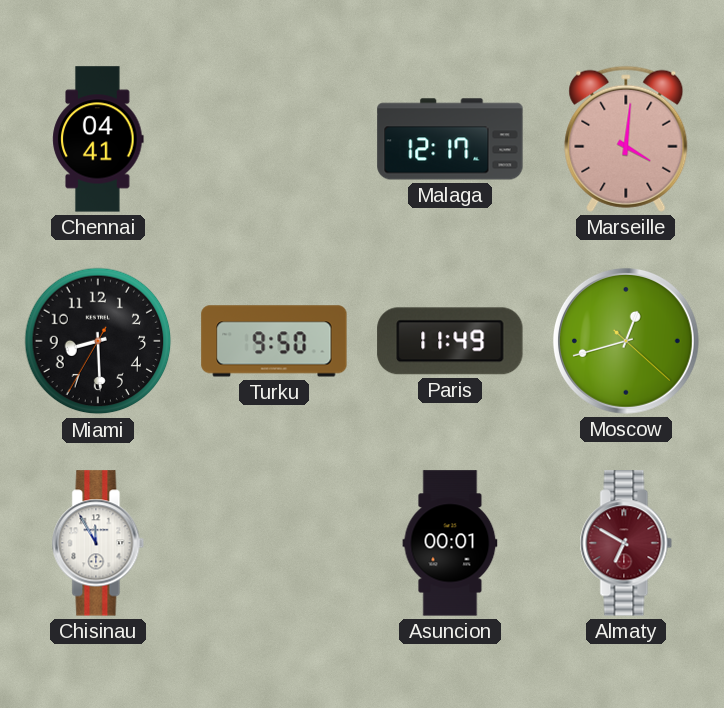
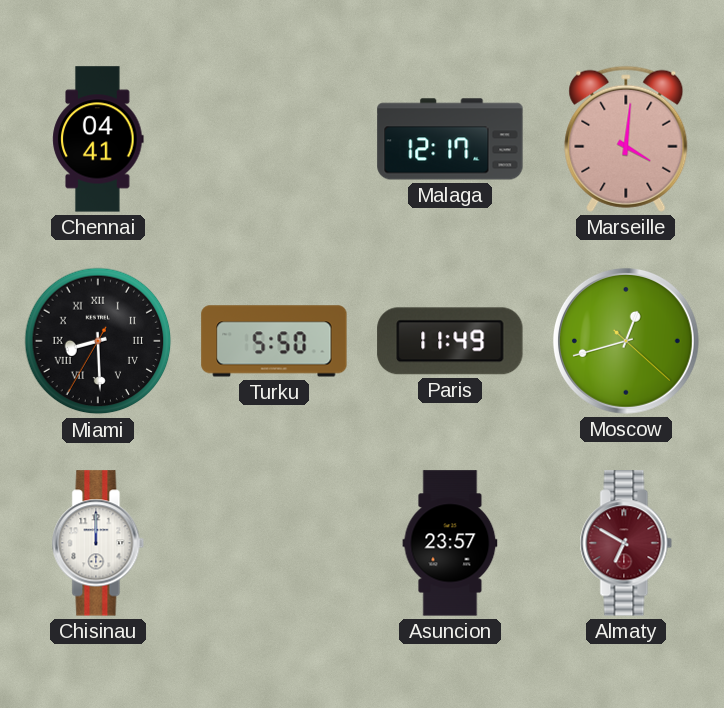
Miami numerals: Arabic -> Roman
Turku: 9:50 -> 5:50
Chisinau: 11:55 -> 12:00
Asuncion: 00:01 -> 23:57
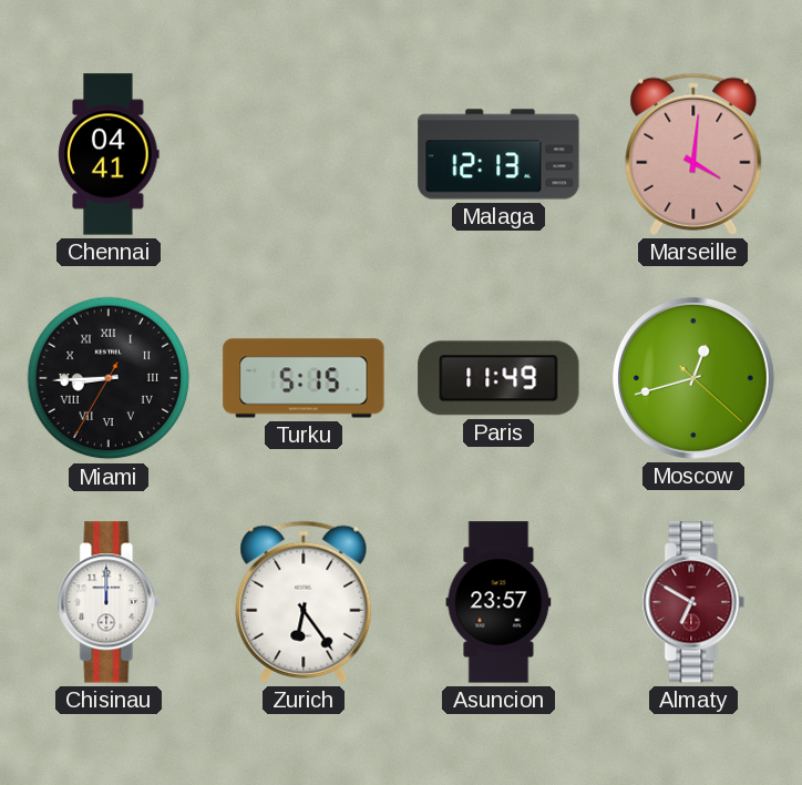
Malaga: 12:17 -> 12:13
Miami: 8:29 -> 8:44
Turku: 5:50 -> 5:15
Zurich: none -> 6:24
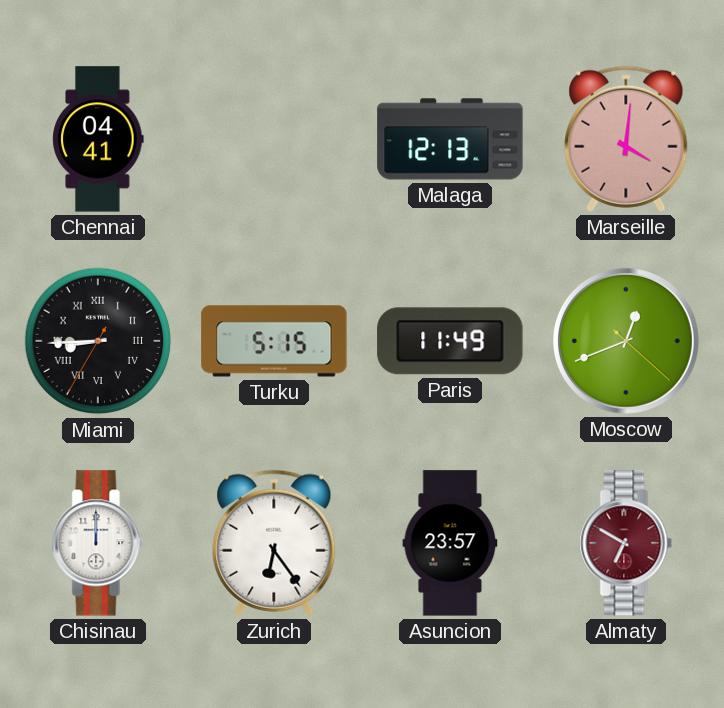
Moscow: 12:42 -> 12:41
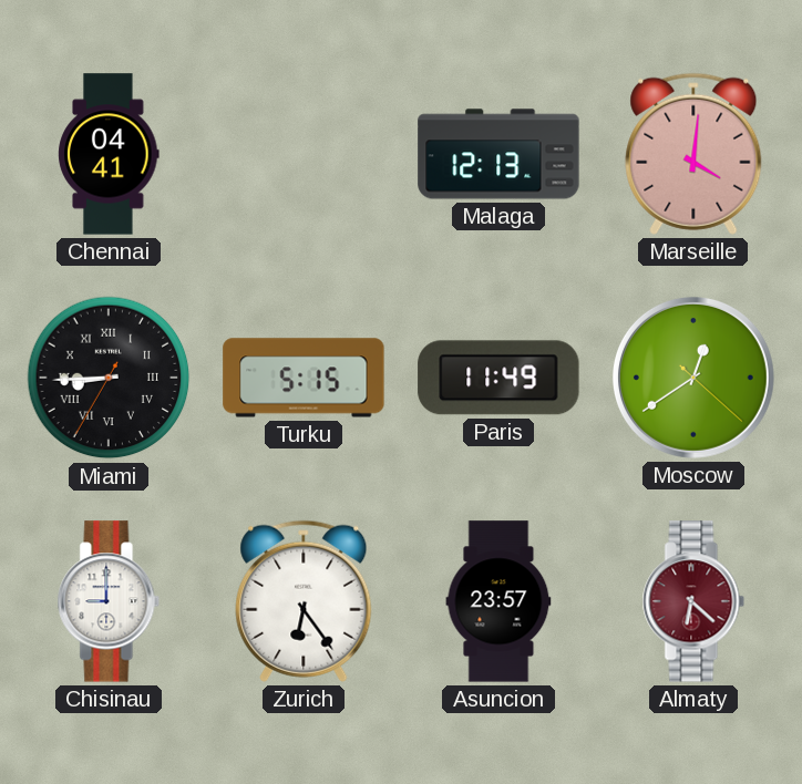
Moscow: 12:41 -> 12:39
Chisinau: 12:00 -> 9:00
Almaty: 6:50 -> 6:22
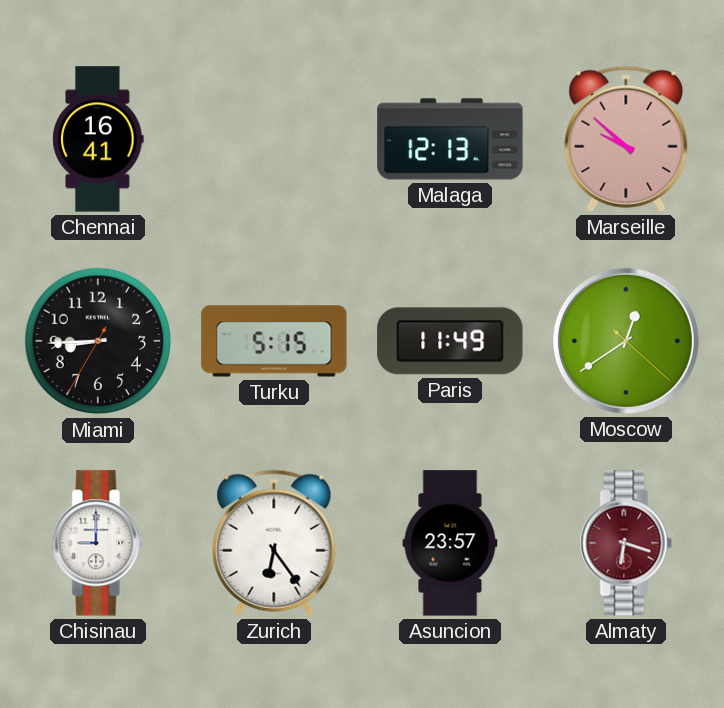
Chennai: 04:41 -> 16:41
Marseille: 4:01 -> 9:52
Miami numerals: Roman -> Arabic
Almaty: 6:22 -> 6:18
